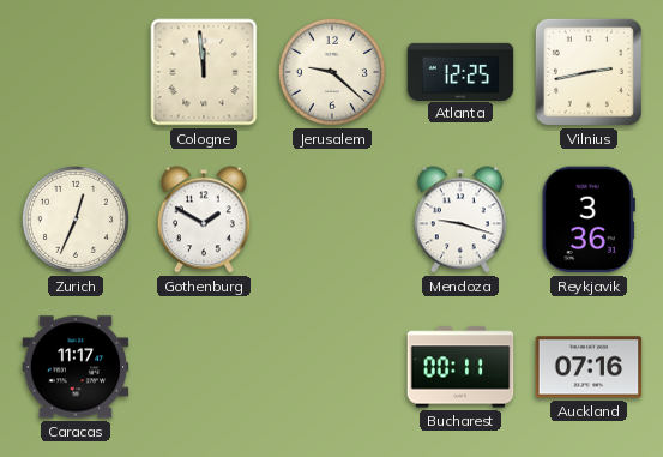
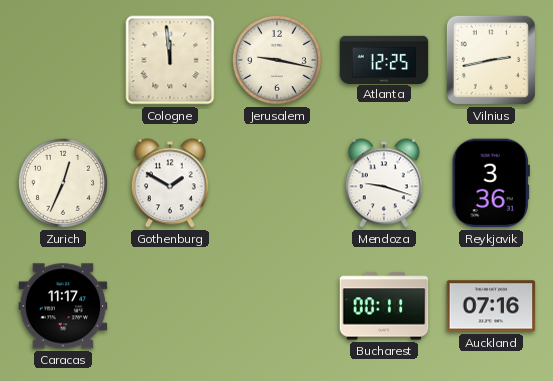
Jerusalem: 9:22 -> 9:17
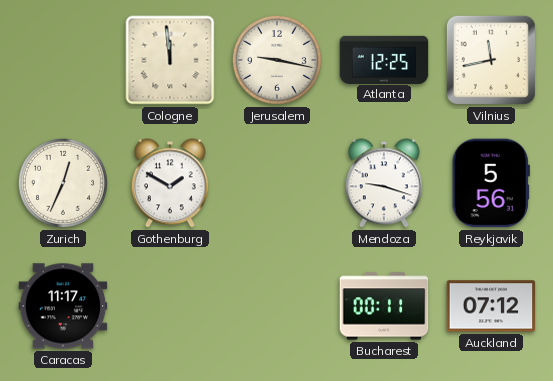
Vilnius: 2:43 -> 11:43
Reykjavik: 3:36 -> 5:56
Auckland: 07:16 -> 07:12
